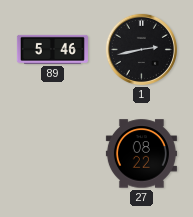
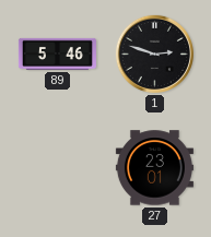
1: 2:43 -> 2:48
27: 08:22 -> 23:01
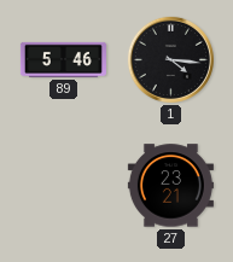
1: 2:48 -> 4:16
27: 23:01 -> 23:21
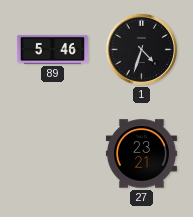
1: 4:16 -> 4:33
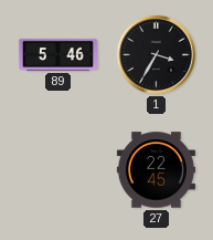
1: 4:33 -> 3:35
27: 23:21 -> 22:45
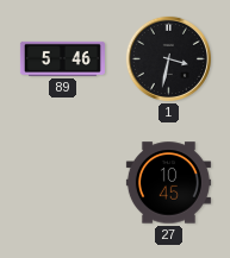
1: 3:35 -> 3:32
27: 22:45 -> 10:45
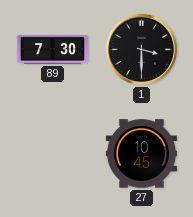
89: 5:46 -> 7:30
1: 3:32 -> 3:30
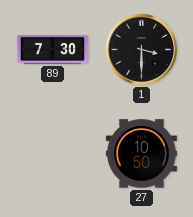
27: 10:45 -> 10:50
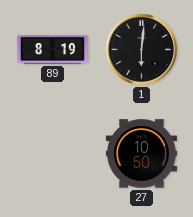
89: 7:30 -> 8:19
1: 3:30 -> 6:01
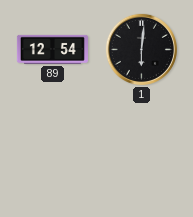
89: 8:19 -> 12:54
27: 10:50 -> none
